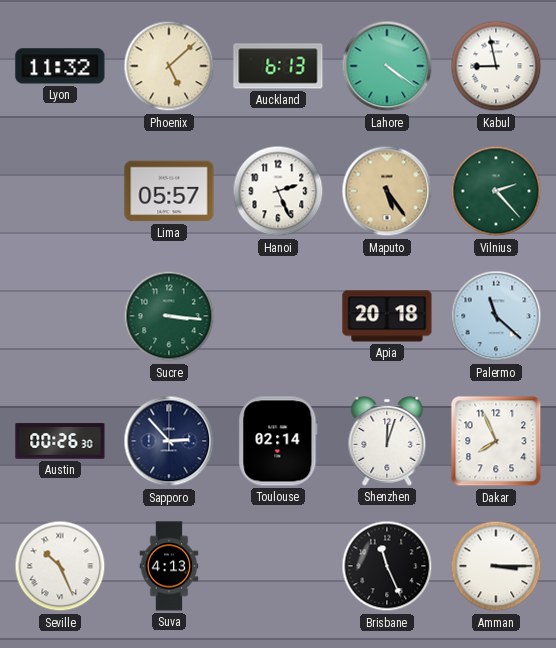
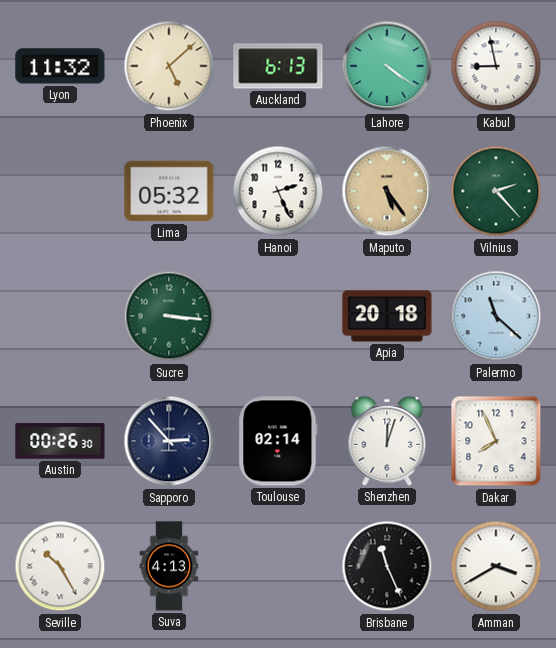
Lima: 05:57 -> 05:32
Seville: 10:26 -> 10:25
Amman: 3:15 -> 3:40
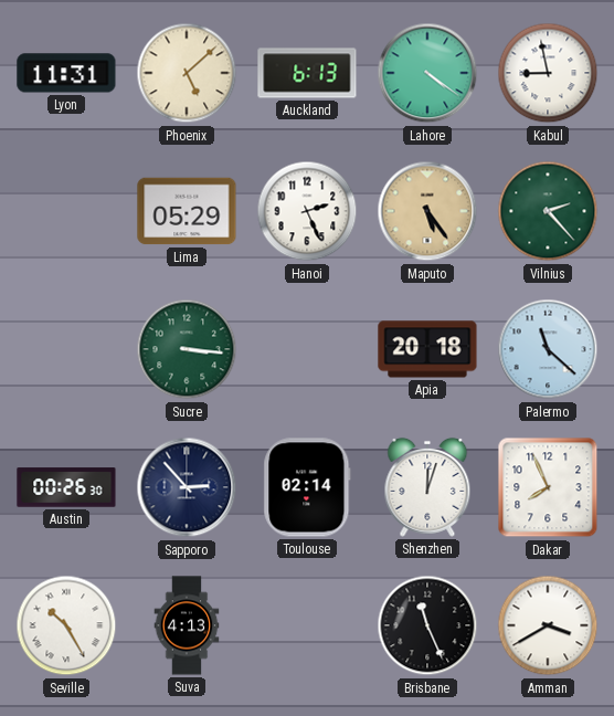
Lyon: 11:32 -> 11:31
Lima: 05:32 -> 05:29
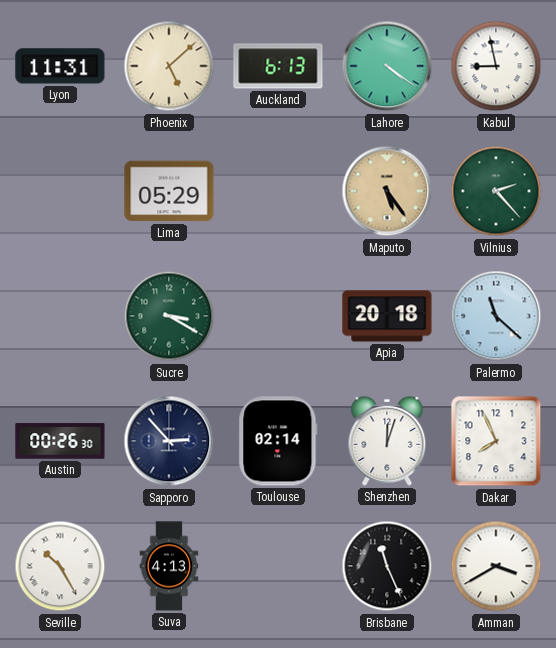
Hanoi: 2:26 -> none
Sucre: 3:16 -> 3:20
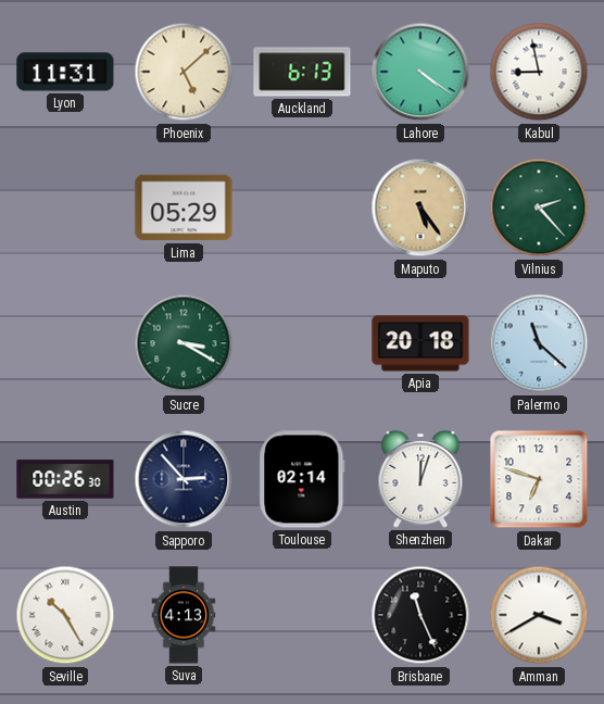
Dakar: 7:56 -> 6:48
